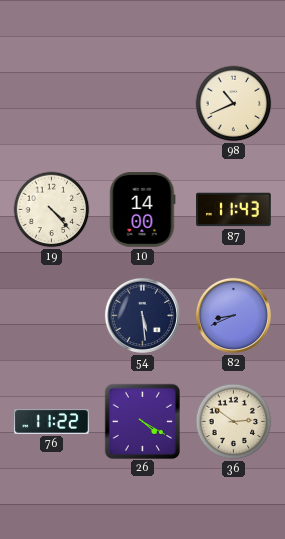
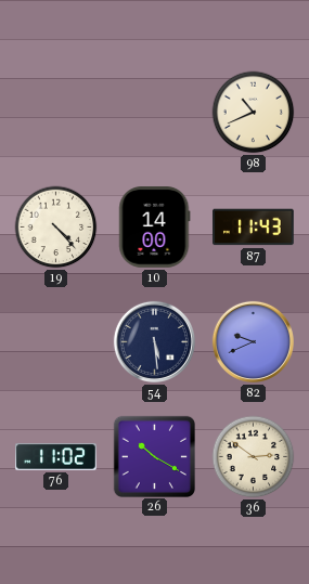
82: 8:41 -> 9:41
76: 11:22 -> 11:02
26: 4:20 -> 10:20
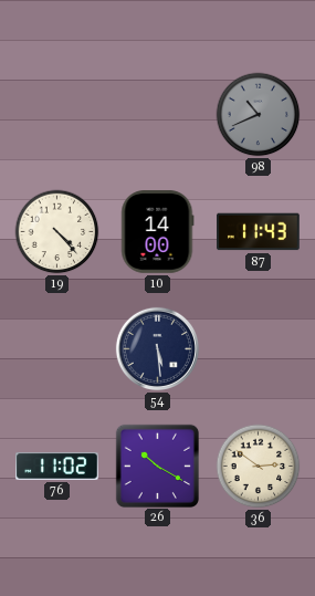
98 dial: cream -> grey
82: 9:41 -> none
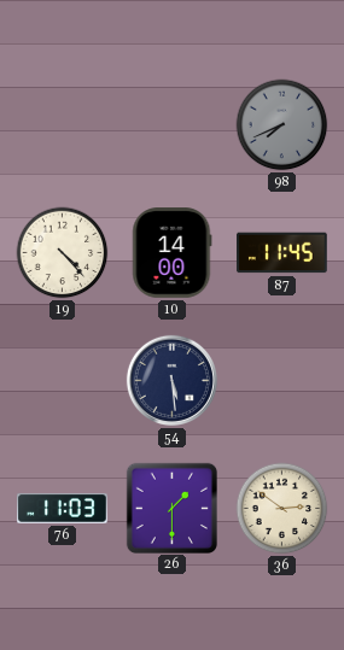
98: 10:41 -> 7:41
87: 11:43 -> 11:45
76: 11:02 -> 11:03
26: 10:20 -> 1:30
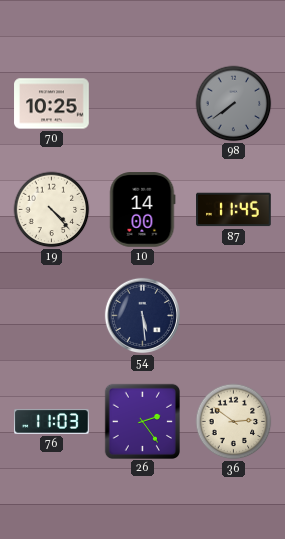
70: none -> 10:25
98: 7:41 -> 7:39
26: 1:30 -> 2:24
